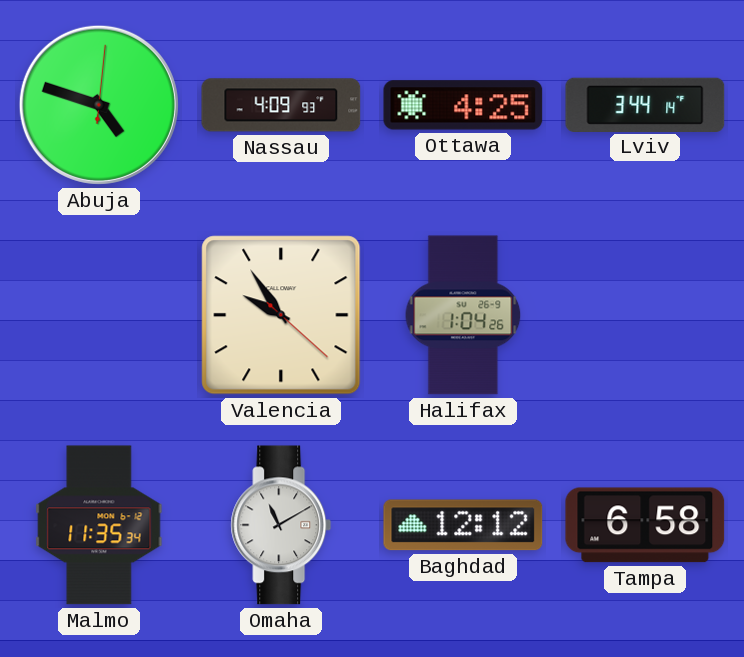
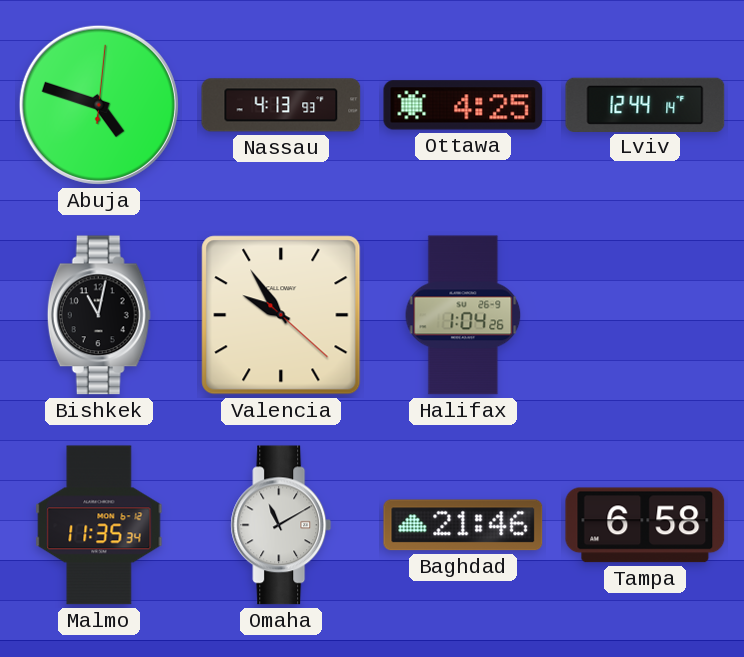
Nassau: 4:09 -> 4:13
Lviv: 3:44 -> 12:44
Bishkek: none -> 11:02
Baghdad: 12:12 -> 21:46
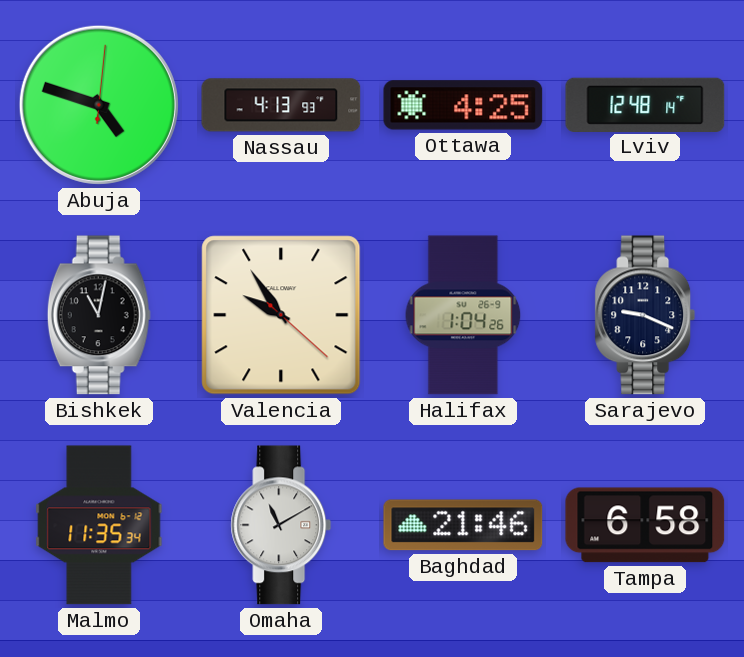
Lviv: 12:44 -> 12:48
Sarajevo: none -> 9:19
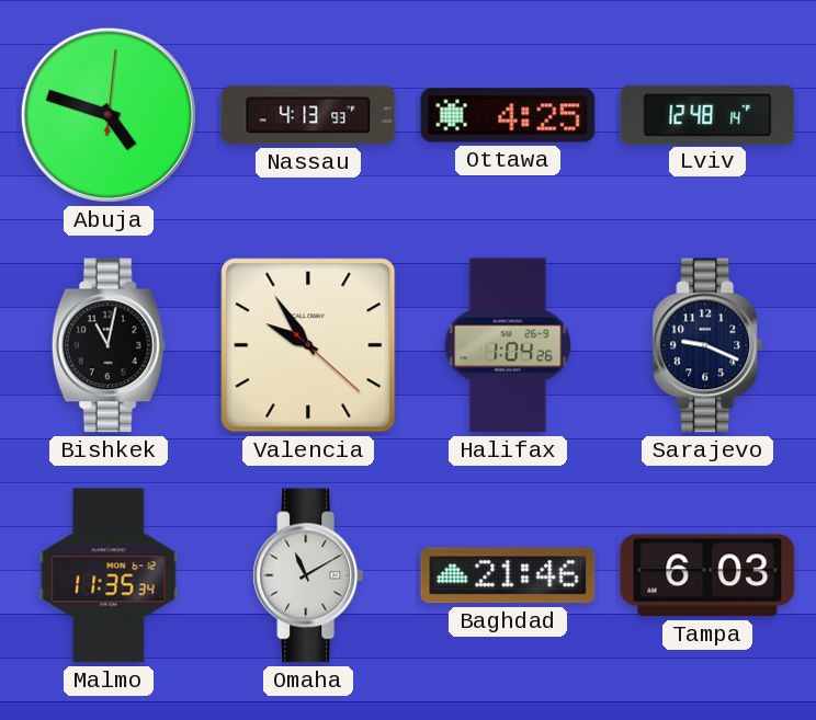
Tampa: 6:58 -> 6:03
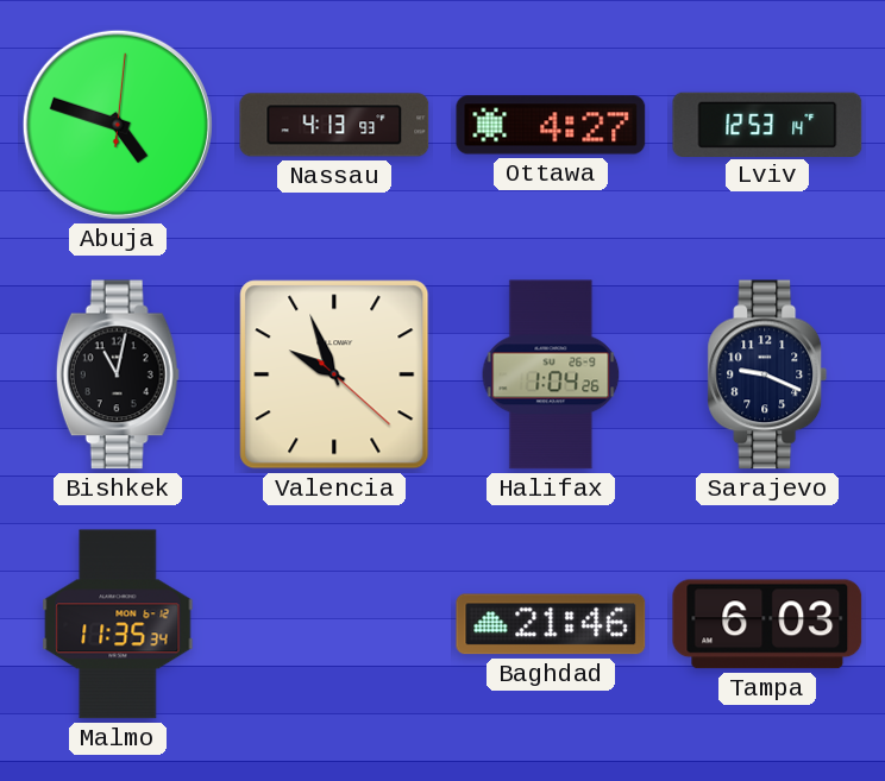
Ottawa: 4:25 -> 4:27
Lviv: 12:48 -> 12:53
Valencia: 9:54 -> 9:56
Omaha: 11:10 -> none
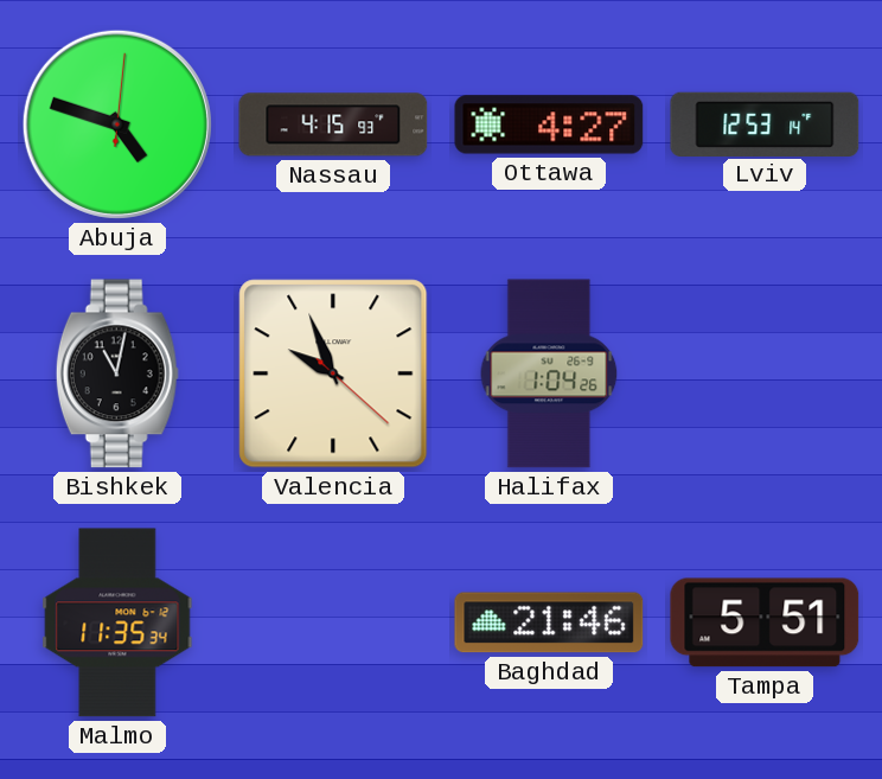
Nassau: 4:13 -> 4:15
Sarajevo: 9:19 -> none
Tampa: 6:03 -> 5:51
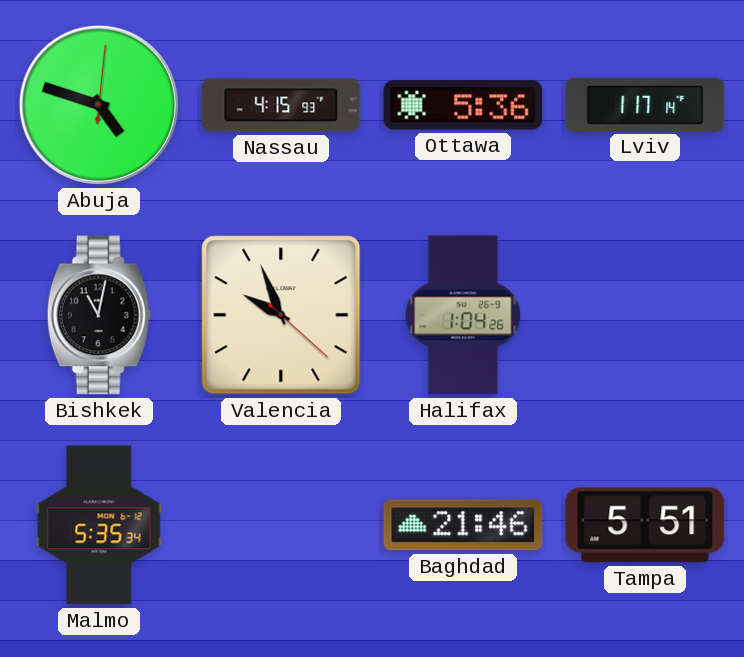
Ottawa: 4:27 -> 5:36
Lviv: 12:53 -> 1:17
Malmo: 11:35 -> 5:35
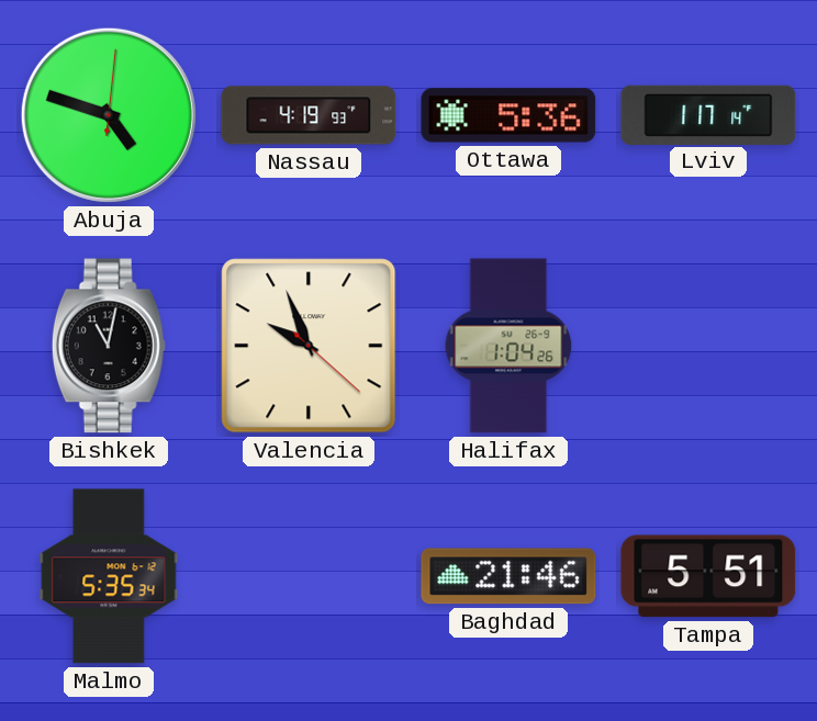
Nassau: 4:15 -> 4:19
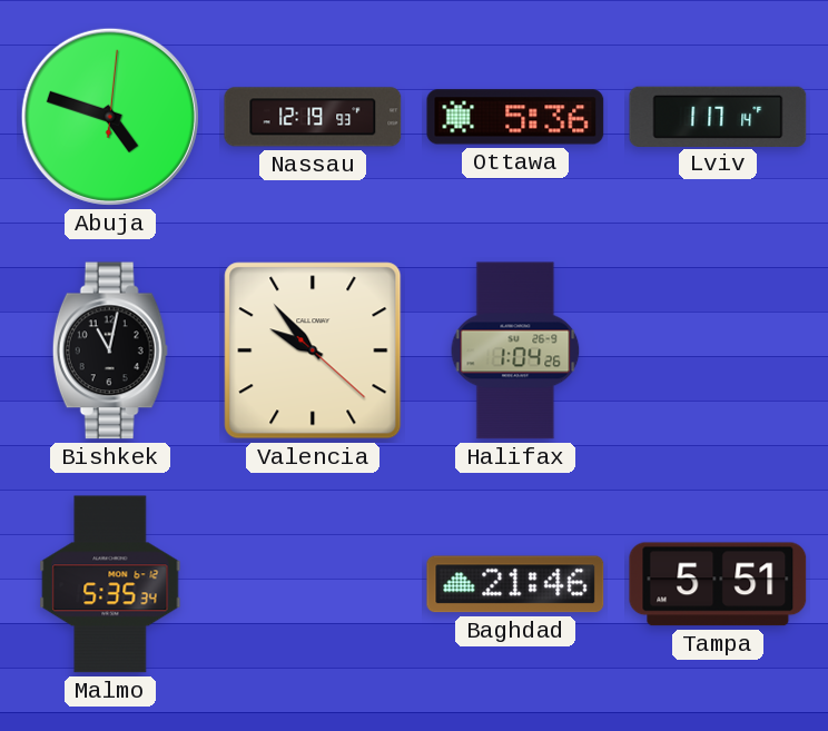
Nassau: 4:19 -> 12:19
Valencia: 9:56 -> 9:53
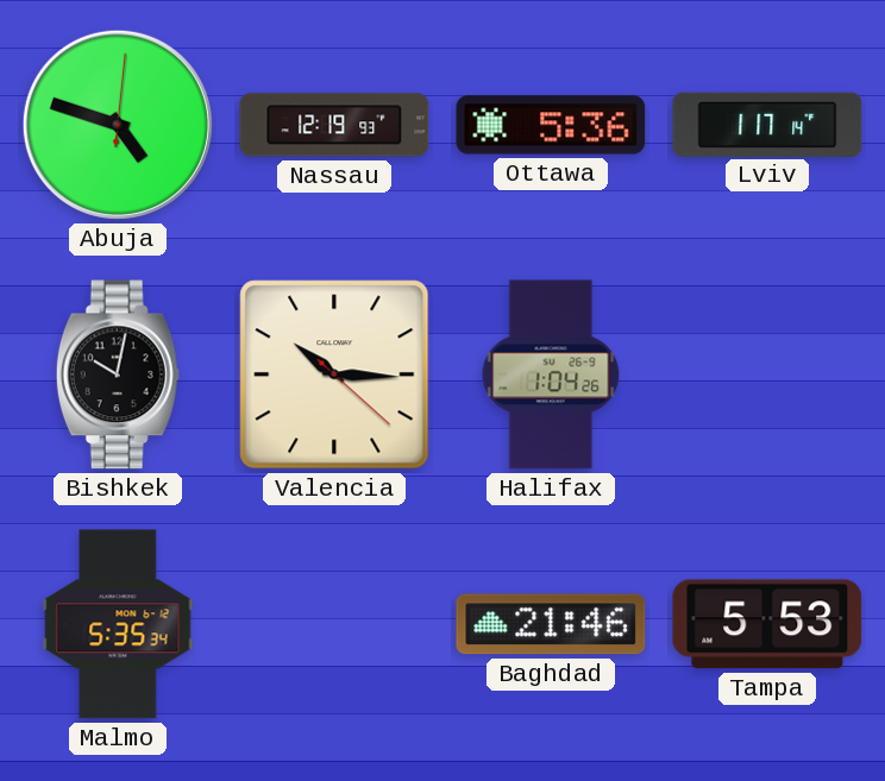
Bishkek: 11:02 -> 10:02
Valencia: 9:53 -> 10:15
Tampa: 5:51 -> 5:53
